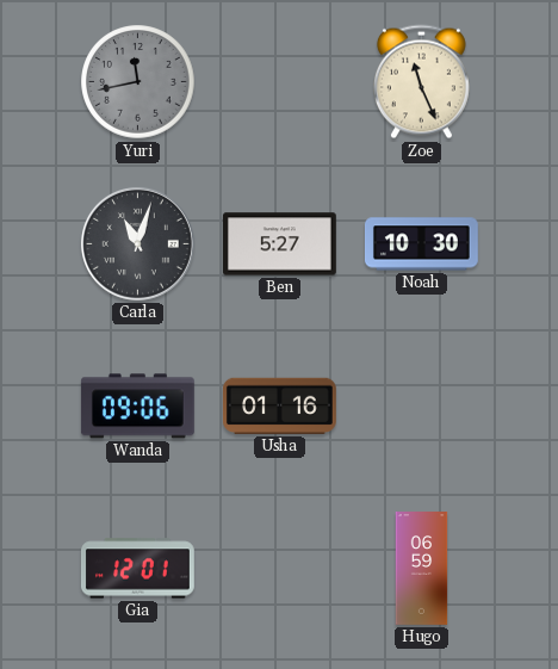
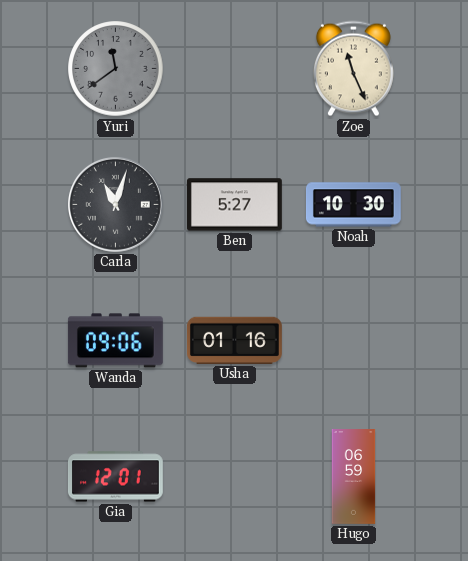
Yuri: 11:43 -> 11:39
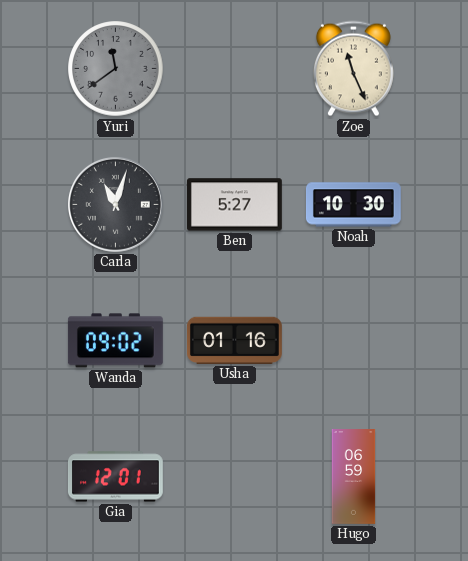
Wanda: 09:06 -> 09:02
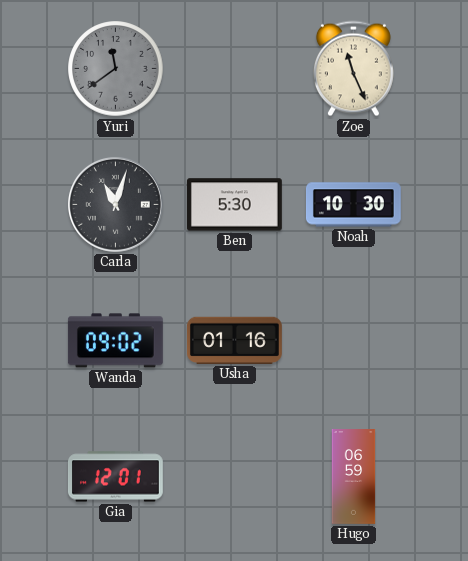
Ben: 5:27 -> 5:30
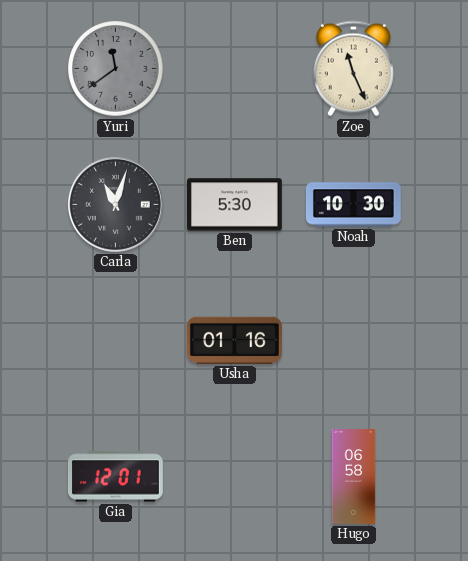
Wanda: 09:02 -> none
Hugo: 06:59 -> 06:58
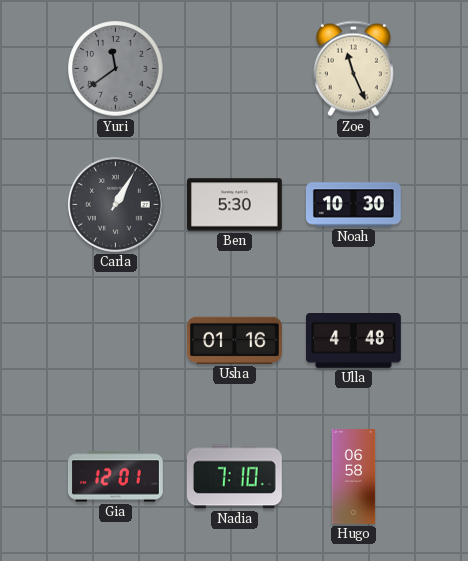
Carla: 11:03 -> 1:05
Ulla: none -> 4:48
Nadia: none -> 7:10
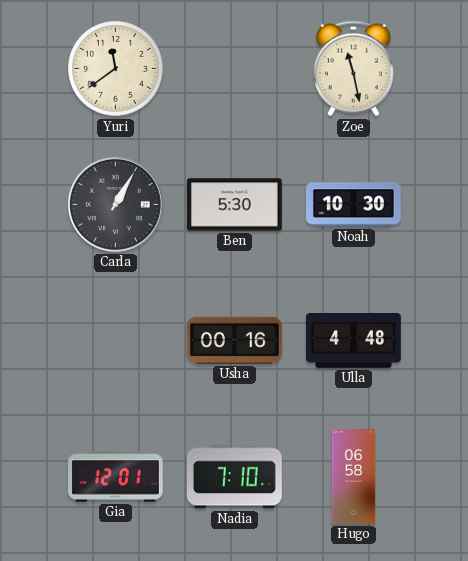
Yuri dial: grey -> cream
Zoe: 11:26 -> 11:28
Usha: 01:16 -> 00:16
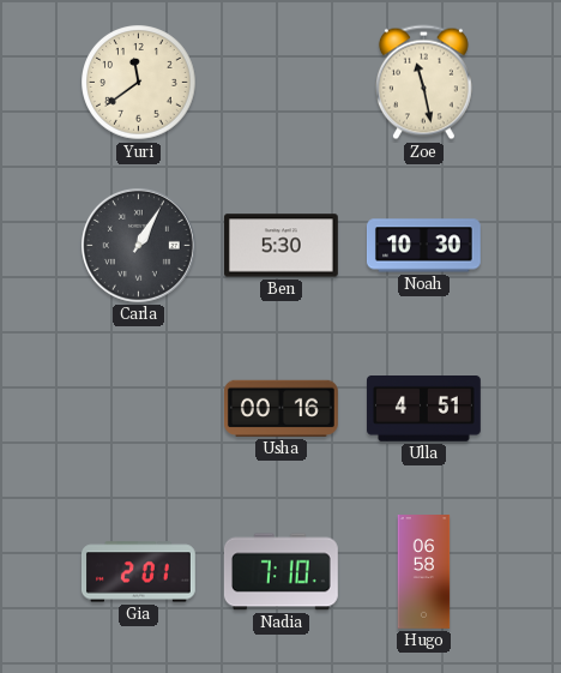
Ulla: 4:48 -> 4:51
Gia: 12:01 -> 2:01
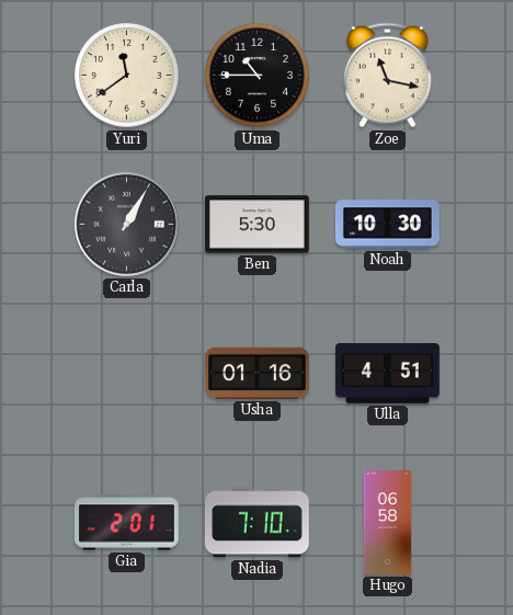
Uma: none -> 10:45
Zoe: 11:28 -> 11:17
Usha: 00:16 -> 01:16
